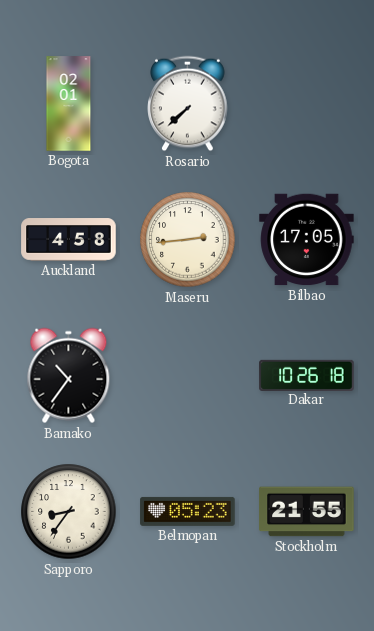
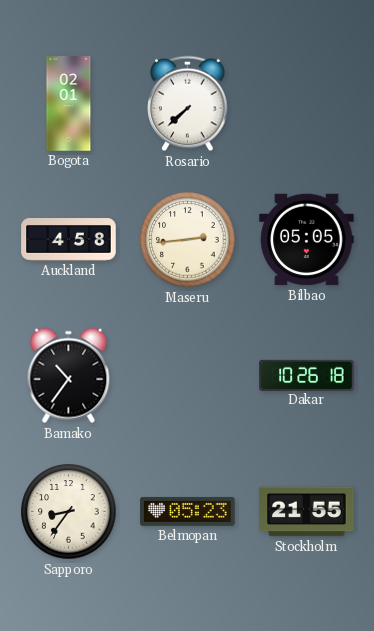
Bilbao: 17:05 -> 05:05
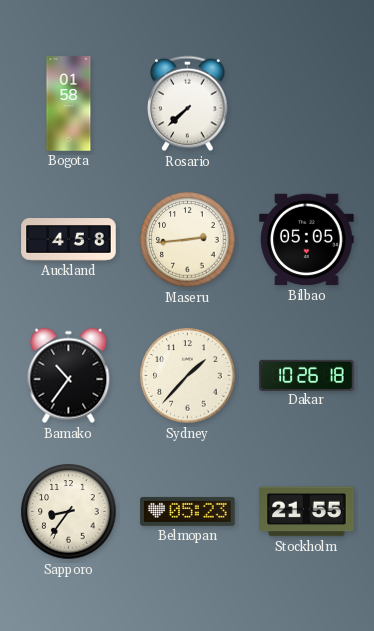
Bogota: 02:01 -> 01:58
Sydney: none -> 1:37
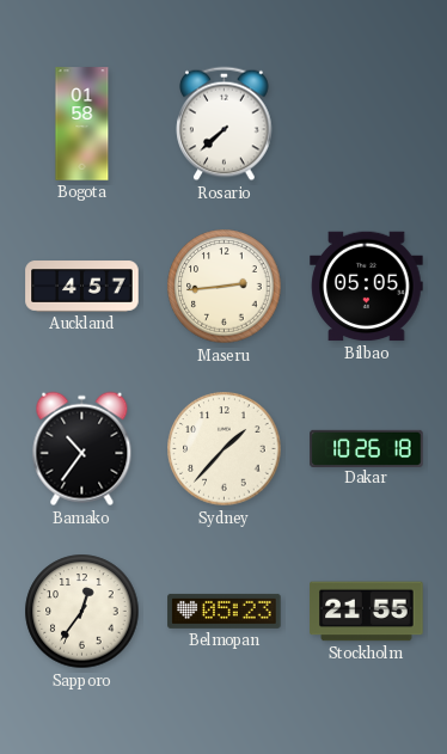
Auckland: 4:58 -> 4:57
Sapporo: 8:36 -> 12:36
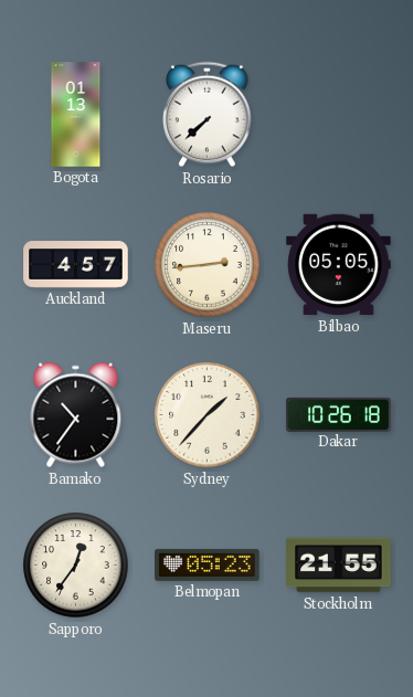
Bogota: 01:58 -> 01:13
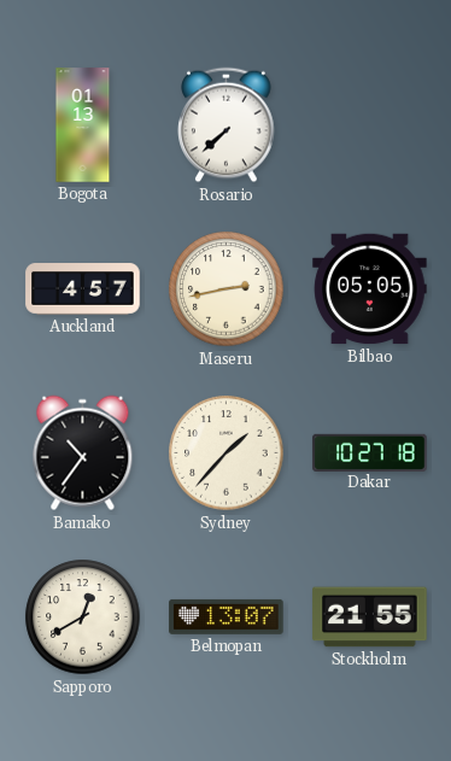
Maseru: 2:44 -> 2:43
Dakar: 10:26 -> 10:27
Sapporo: 12:36 -> 12:40
Belmopan: 05:23 -> 13:07
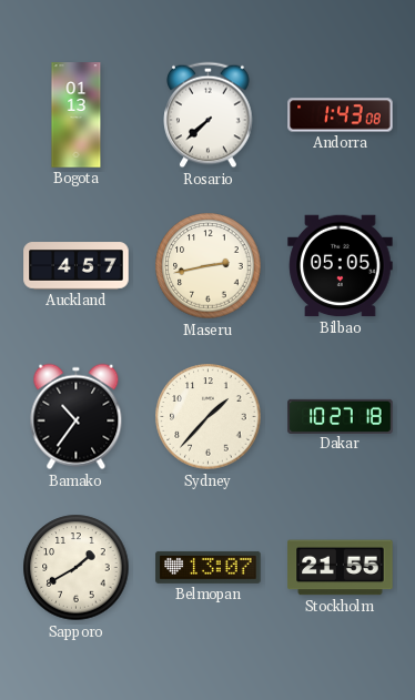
Andorra: none -> 1:43
Sapporo: 12:40 -> 1:40
